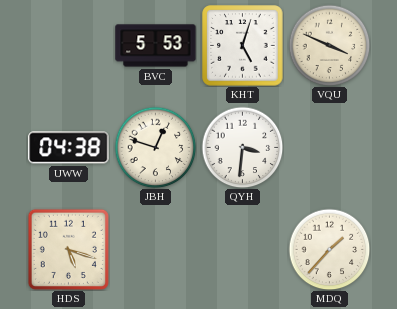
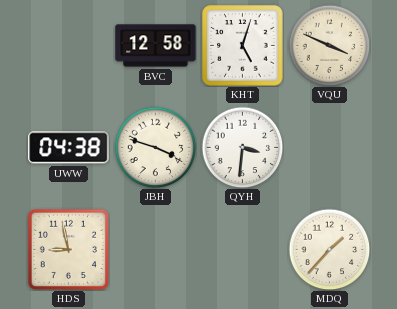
BVC: 5:53 -> 12:58
JBH: 12:48 -> 3:48
HDS: 5:18 -> 8:58
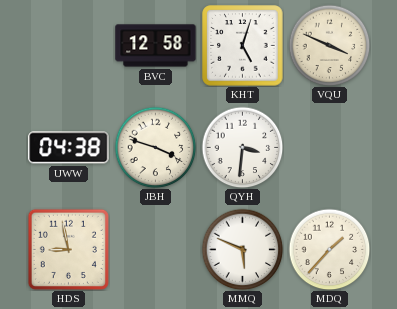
MMQ: none -> 5:49
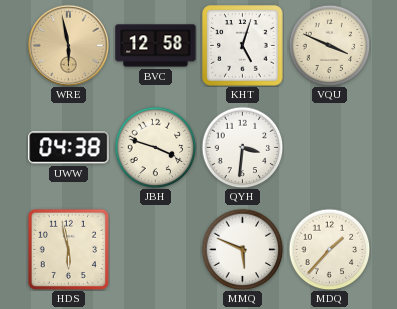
WRE: none -> 5:58
HDS: 8:58 -> 5:58
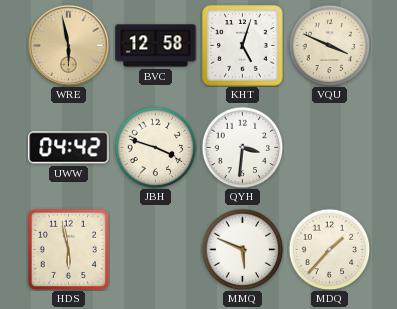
UWW: 04:38 -> 04:42
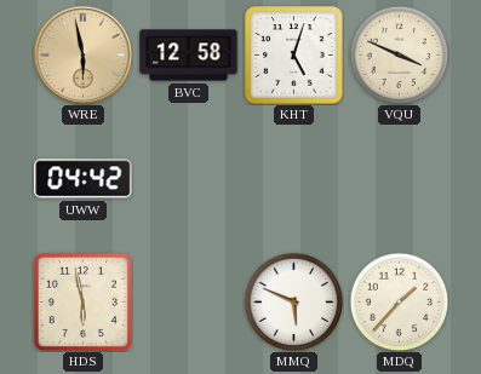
JBH: 3:48 -> none
QYH: 3:31 -> none
